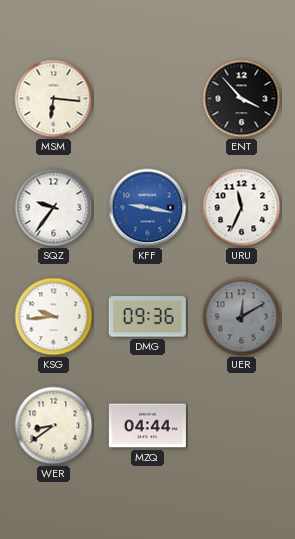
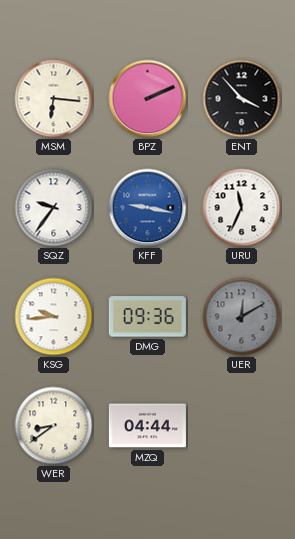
BPZ: none -> 2:11
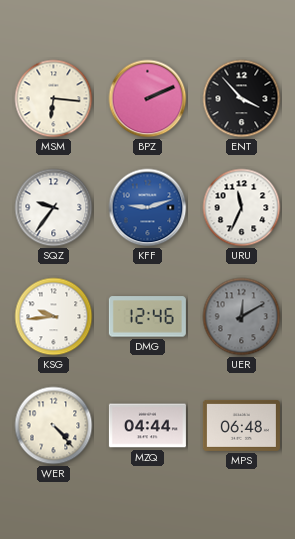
KFF: 9:17 -> 9:12
DMG: 09:36 -> 12:46
WER: 8:39 -> 4:23
MPS: none -> 06:48
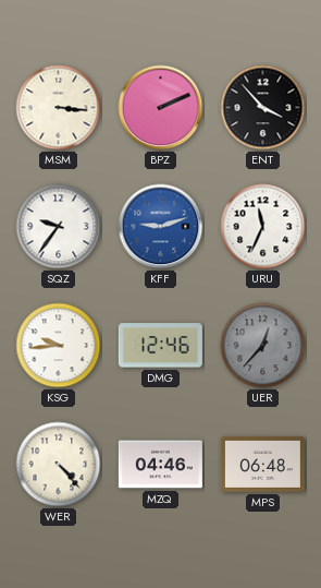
MSM: 6:16 -> 3:16
UER: 12:10 -> 12:37
MZQ: 04:44 -> 04:46
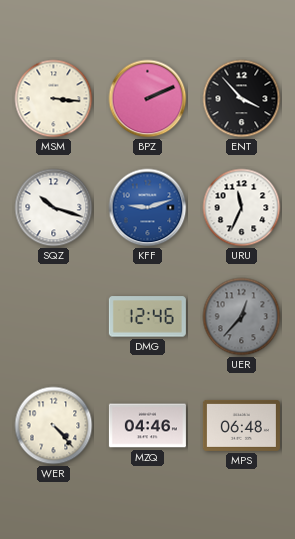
SQZ: 9:36 -> 10:18
KSG: 9:44 -> none
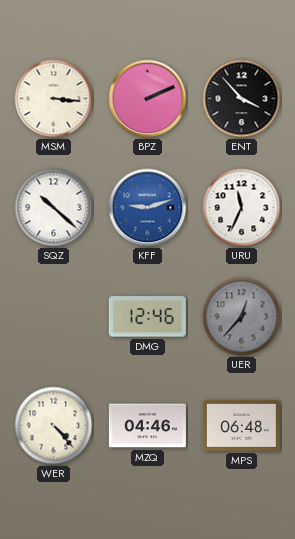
SQZ: 10:18 -> 10:22
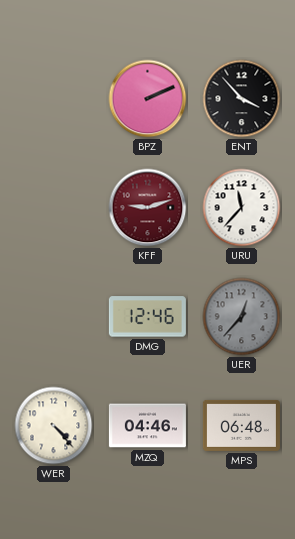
MSM: 3:16 -> none
SQZ: 10:22 -> none
KFF dial: blue -> burgundy
URU: 11:34 -> 11:37
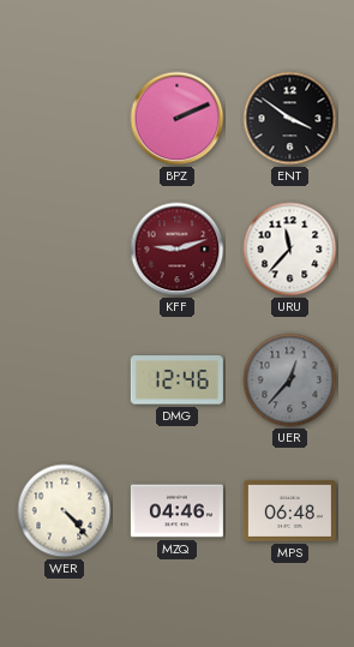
ENT: 3:53 -> 3:51
